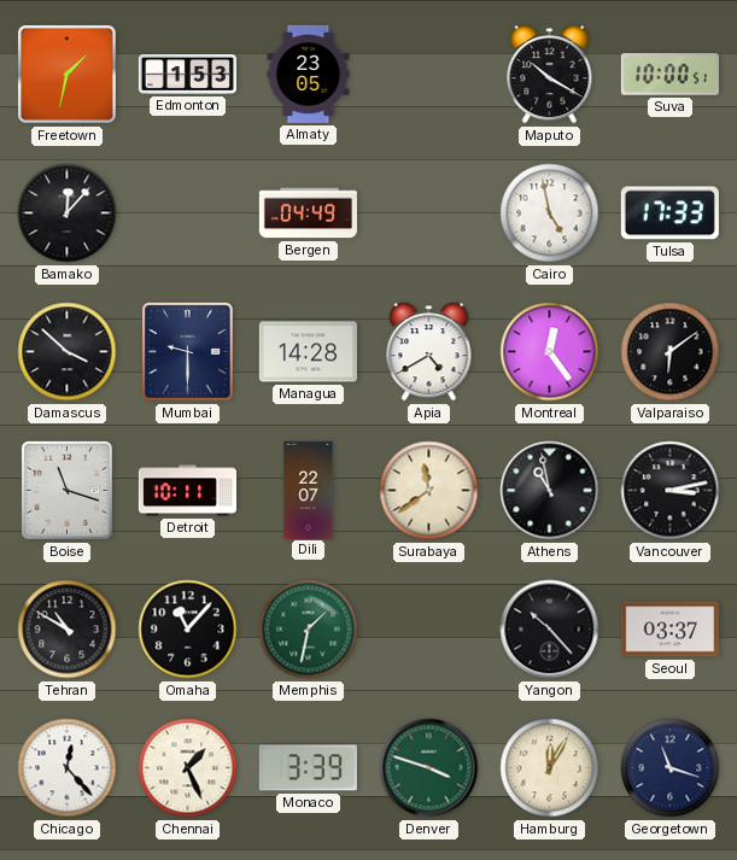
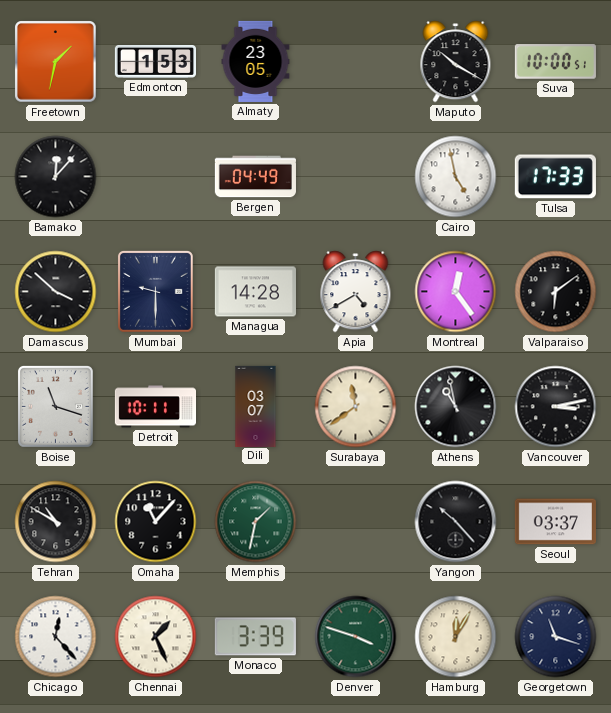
Dili: 22:07 -> 03:07
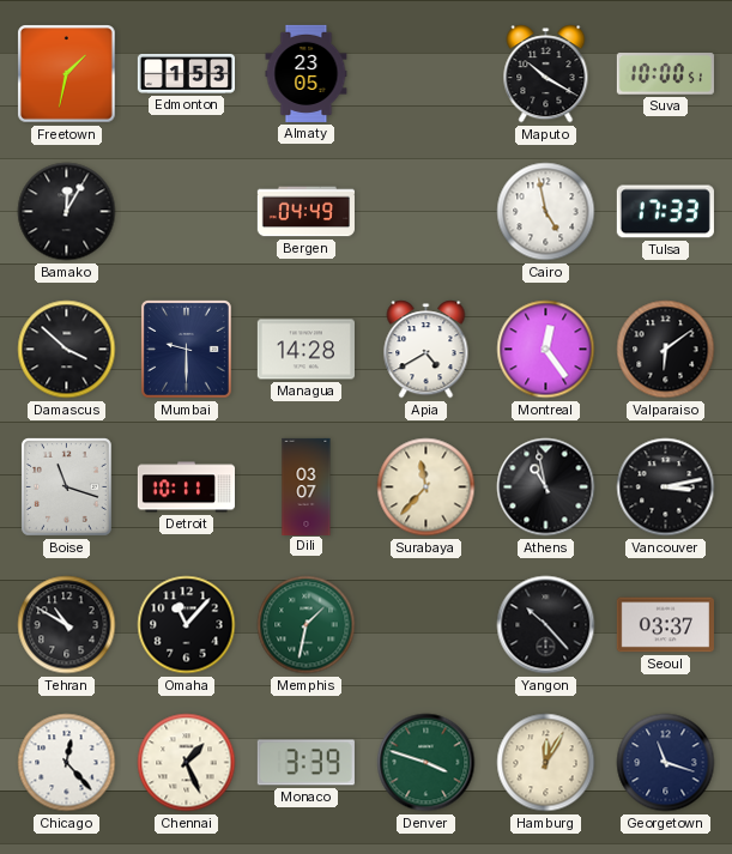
Bamako: 12:07 -> 12:05
Surabaya: 11:39 -> 11:37
